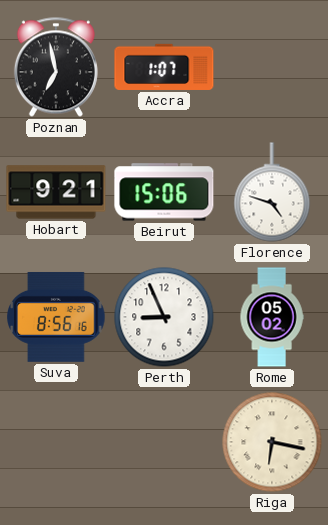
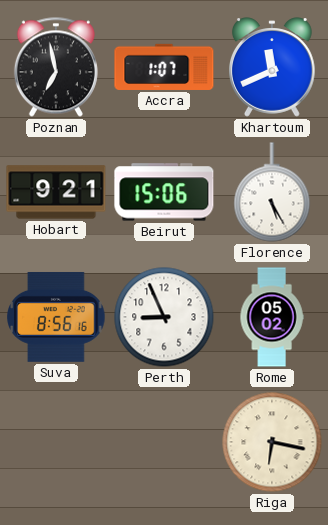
Khartoum: none -> 11:41
Florence: 4:48 -> 5:25
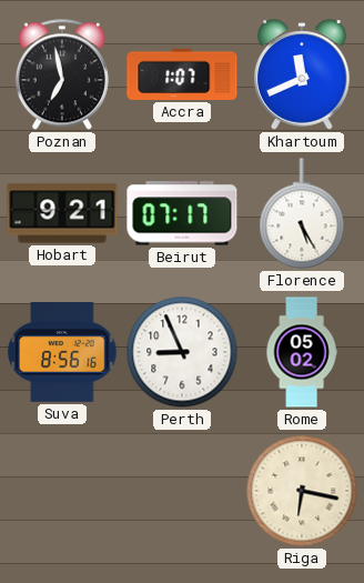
Beirut: 15:06 -> 07:17
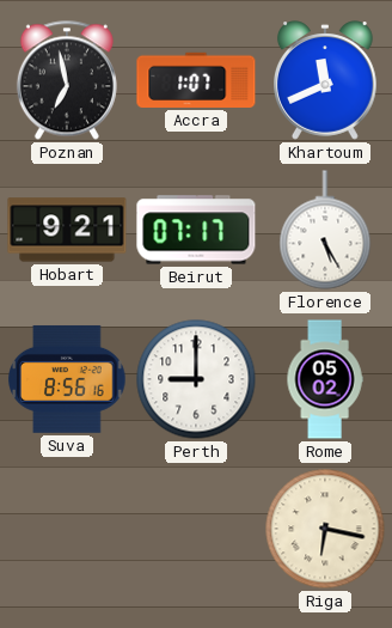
Perth: 8:56 -> 9:00
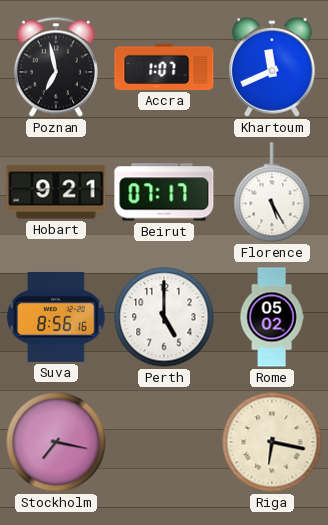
Perth: 9:00 -> 5:00
Stockholm: none -> 7:17
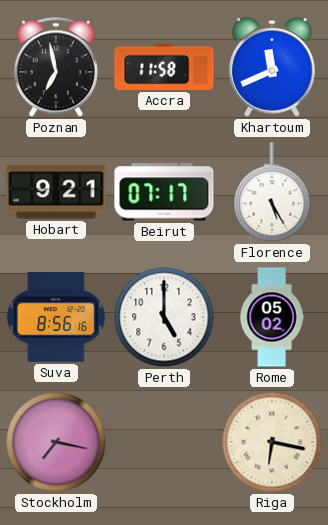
Accra: 1:07 -> 11:58
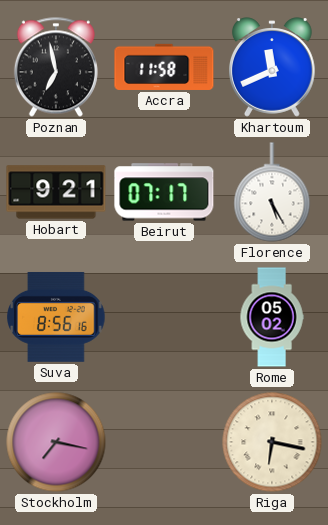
Perth: 5:00 -> none
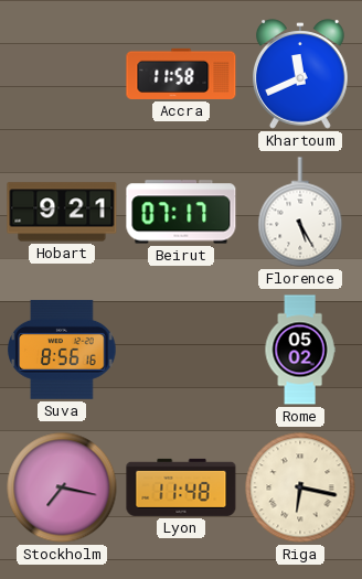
Poznan: 6:58 -> none
Lyon: none -> 11:48
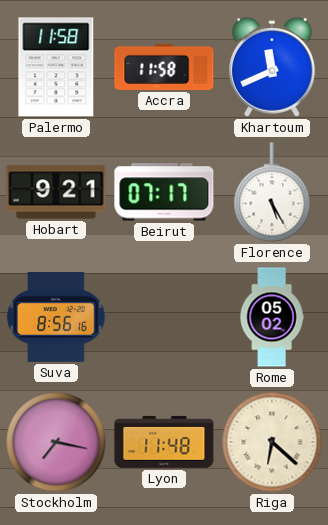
Palermo: none -> 11:58
Riga: 6:17 -> 6:22
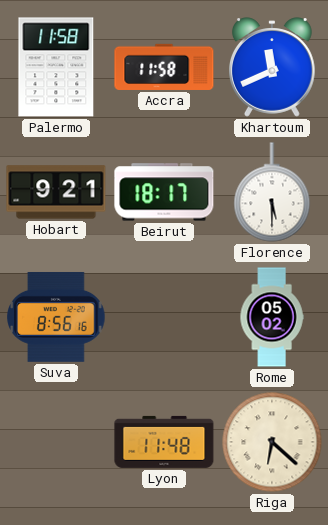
Beirut: 07:17 -> 18:17
Florence: 5:25 -> 5:30
Stockholm: 7:17 -> none
